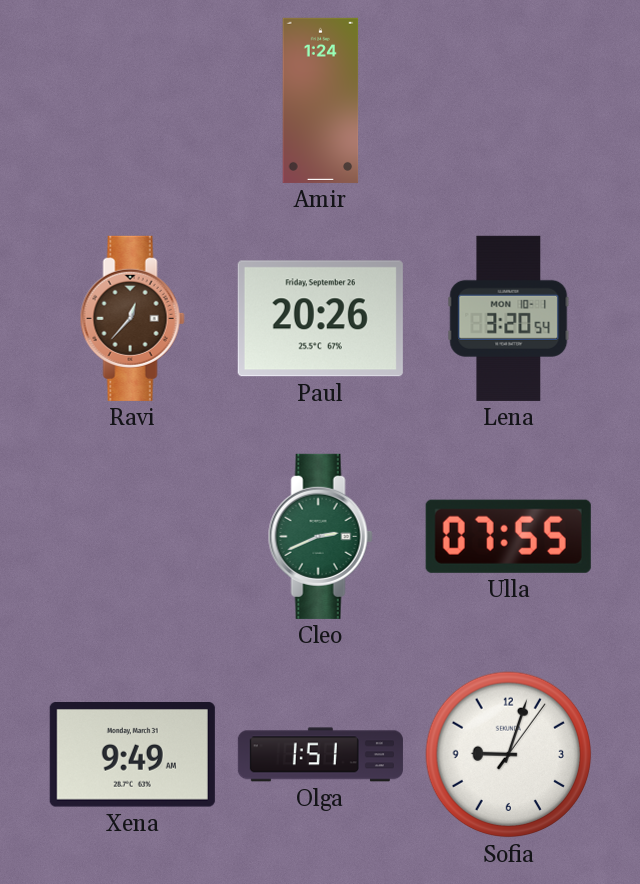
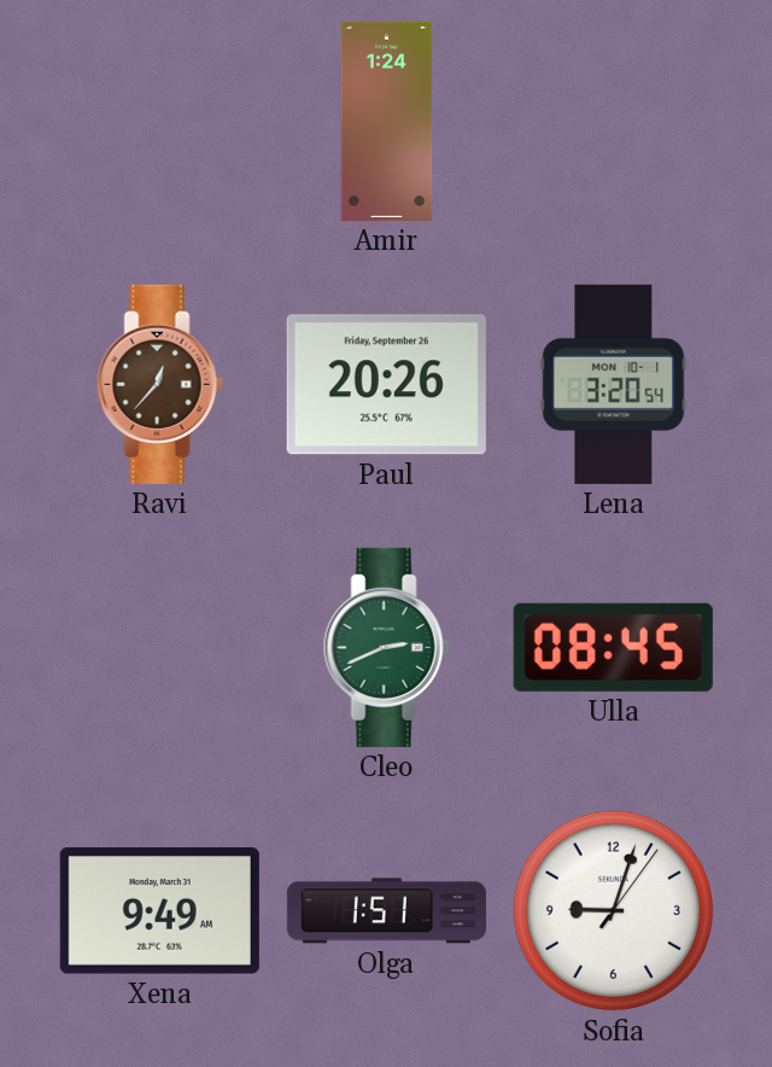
Ulla: 07:55 -> 08:45
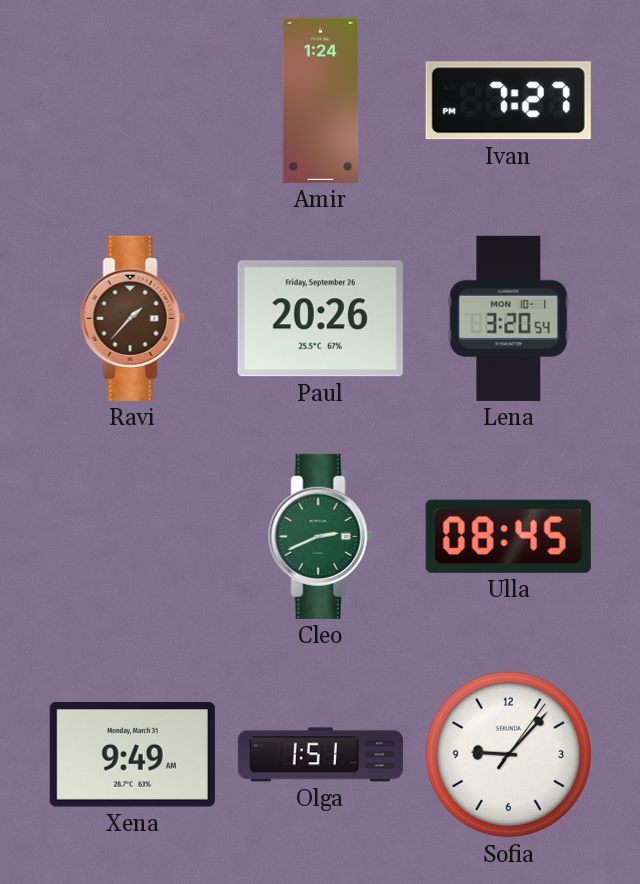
Ivan: none -> 7:27
Ravi: 12:37 -> 1:37
Sofia: 9:03 -> 9:07
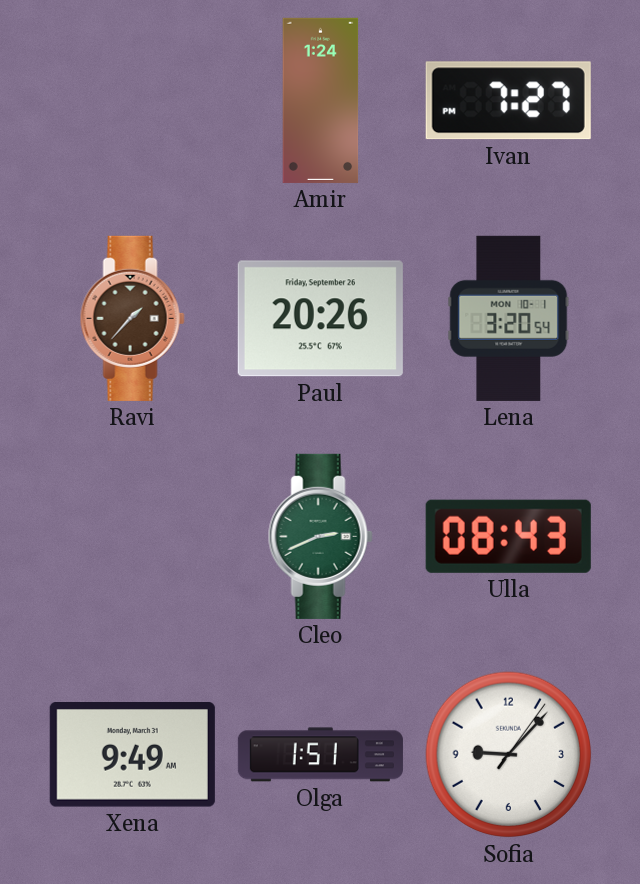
Ulla: 08:45 -> 08:43
